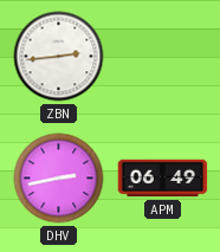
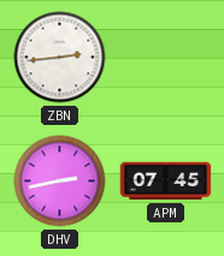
APM: 06:49 -> 07:45
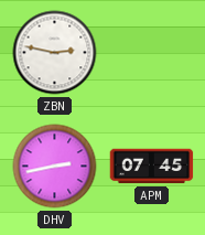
ZBN: 2:44 -> 2:47
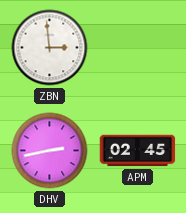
ZBN: 2:47 -> 2:59
APM: 07:45 -> 02:45
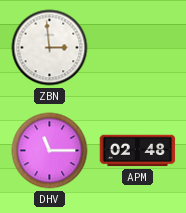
DHV: 2:43 -> 11:15
APM: 02:45 -> 02:48
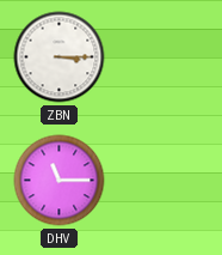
ZBN: 2:59 -> 3:15
APM: 02:48 -> none
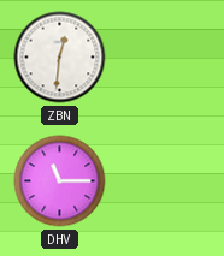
ZBN: 3:15 -> 12:31
